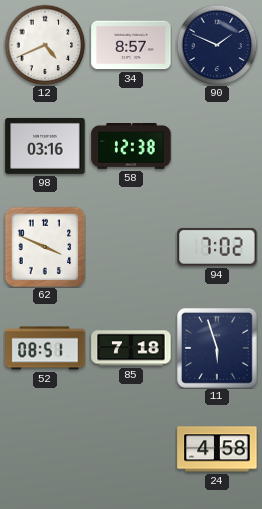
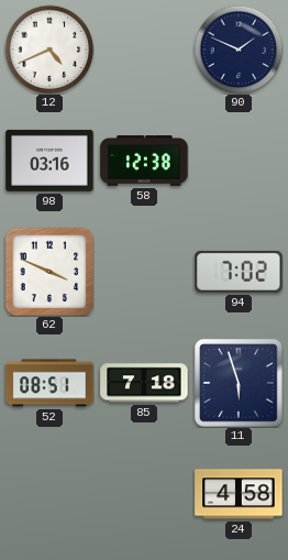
34: 8:57 -> none
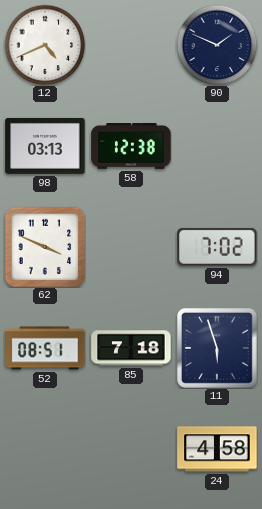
98: 03:16 -> 03:13
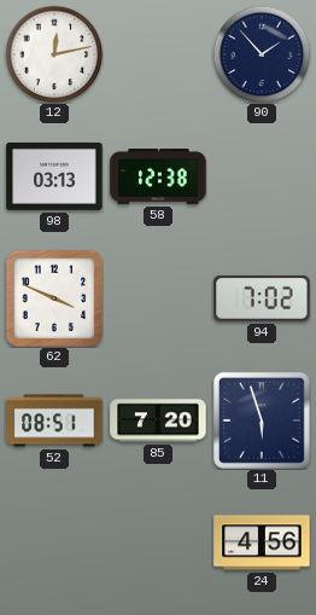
12: 4:41 -> 12:13
90: 1:49 -> 1:53
85: 7:18 -> 7:20
24: 4:58 -> 4:56
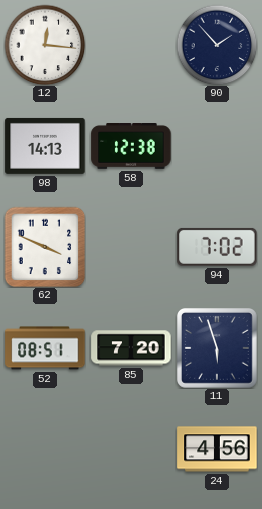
12: 12:13 -> 12:16
98: 03:13 -> 14:13
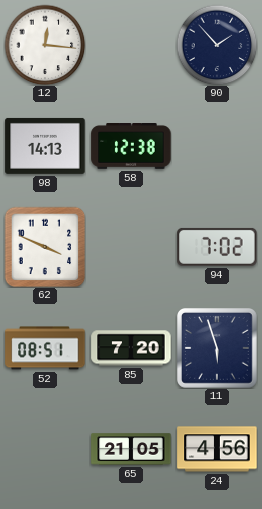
65: none -> 21:05
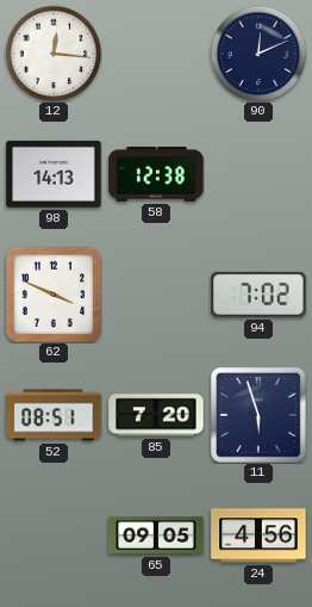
90: 1:53 -> 12:11
65: 21:05 -> 09:05
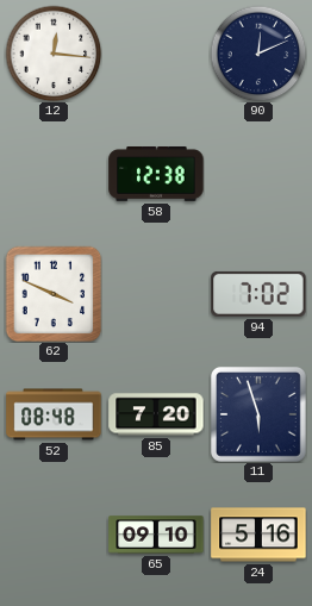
98: 14:13 -> none
52: 08:51 -> 08:48
65: 09:05 -> 09:10
24: 4:56 -> 5:16
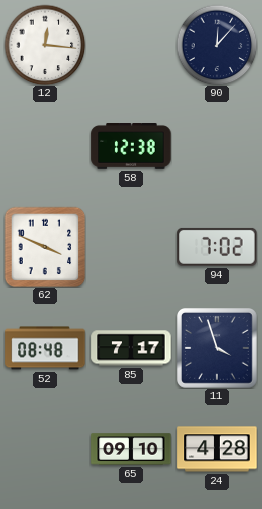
90: 12:11 -> 12:07
85: 7:20 -> 7:17
11: 5:57 -> 3:57
24: 5:16 -> 4:28
